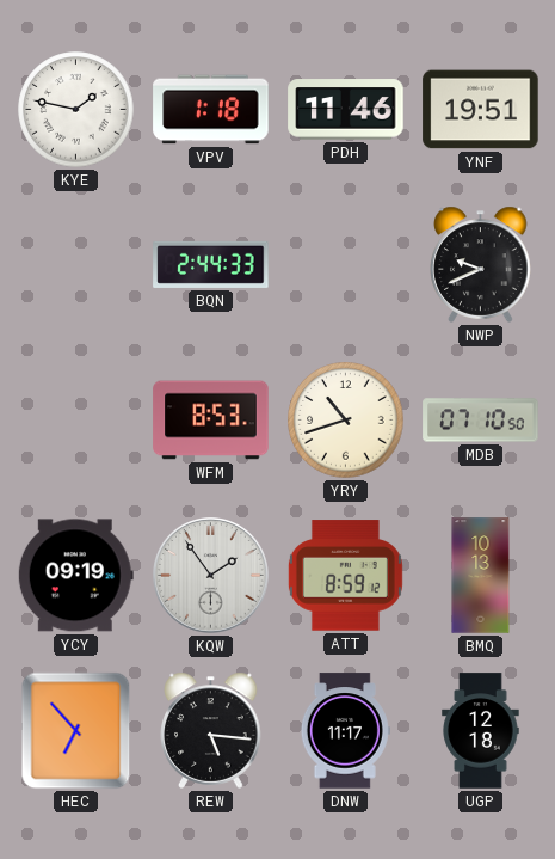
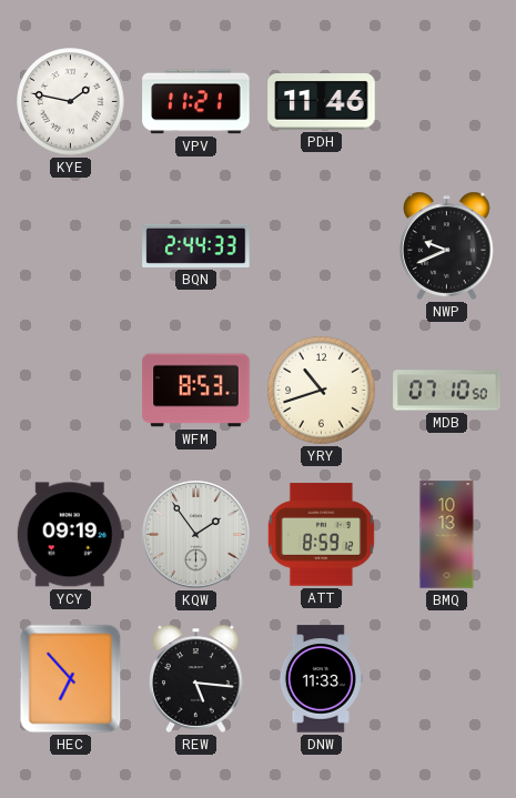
VPV: 1:18 -> 11:21
YNF: 19:51 -> none
DNW: 11:17 -> 11:33
UGP: 12:18 -> none
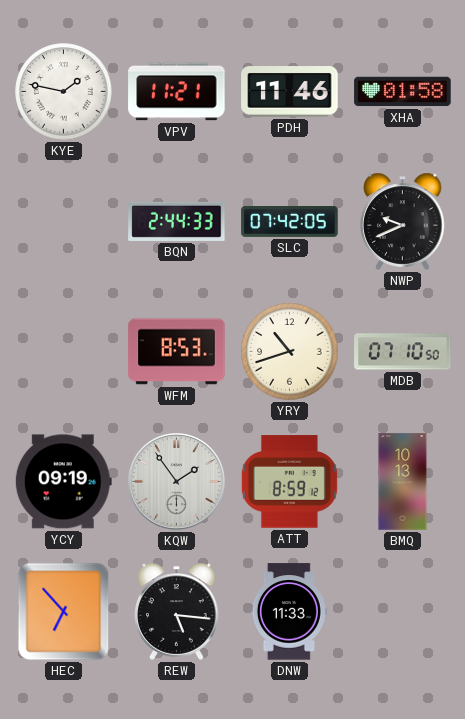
XHA: none -> 01:58
SLC: none -> 07:42
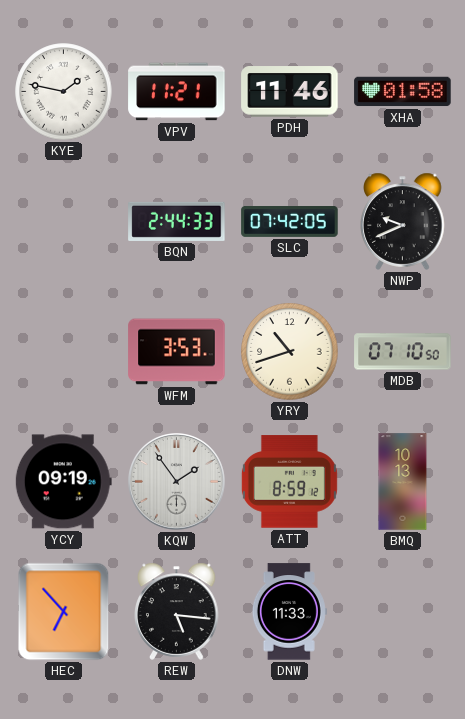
WFM: 8:53 -> 3:53
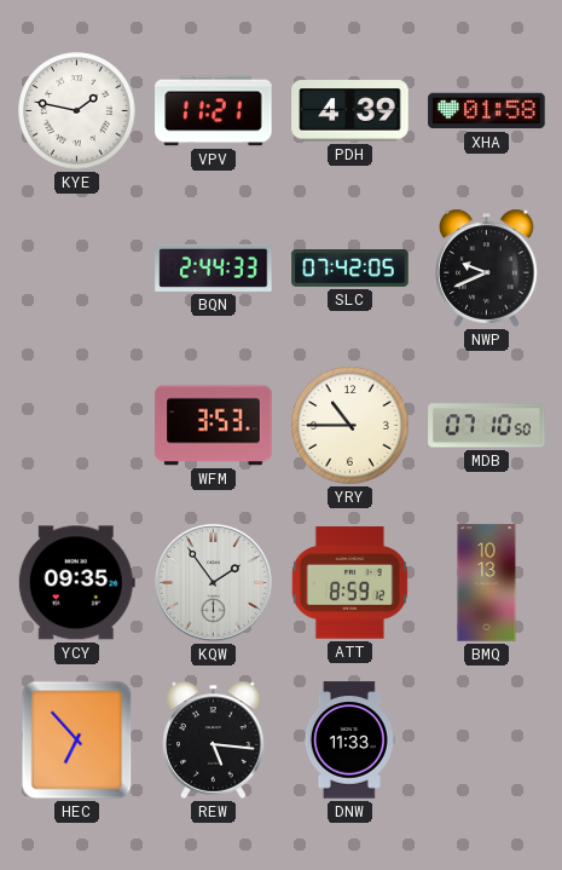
PDH: 11:46 -> 4:39
YRY: 10:42 -> 10:45
YCY: 09:19 -> 09:35
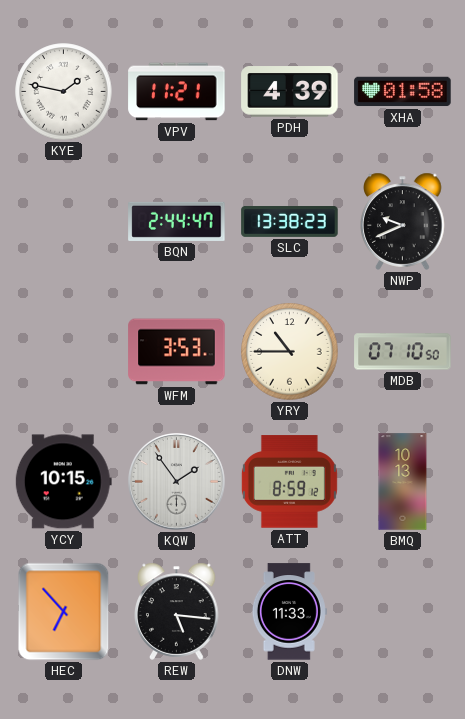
BQN: 2:44:33 -> 2:44:47
SLC: 07:42 -> 13:38
YCY: 09:35 -> 10:15
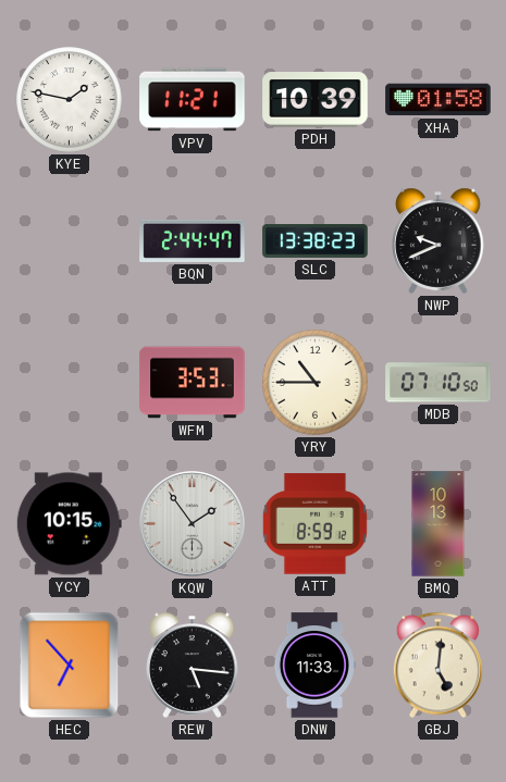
PDH: 4:39 -> 10:39
GBJ: none -> 5:01
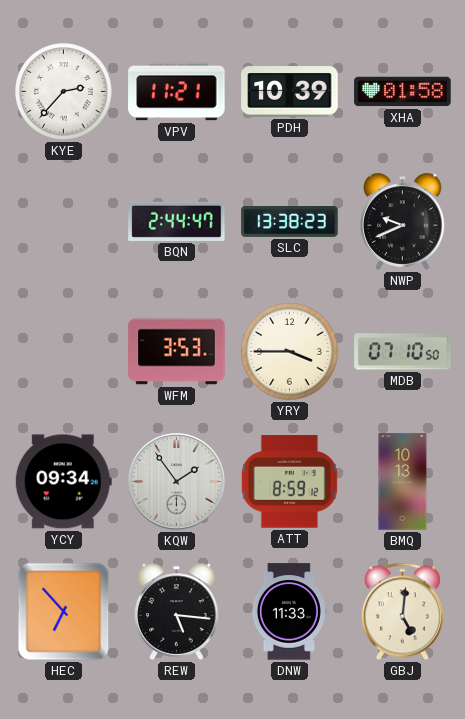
KYE: 1:47 -> 2:37
YRY: 10:45 -> 3:45
YCY: 10:15 -> 09:34
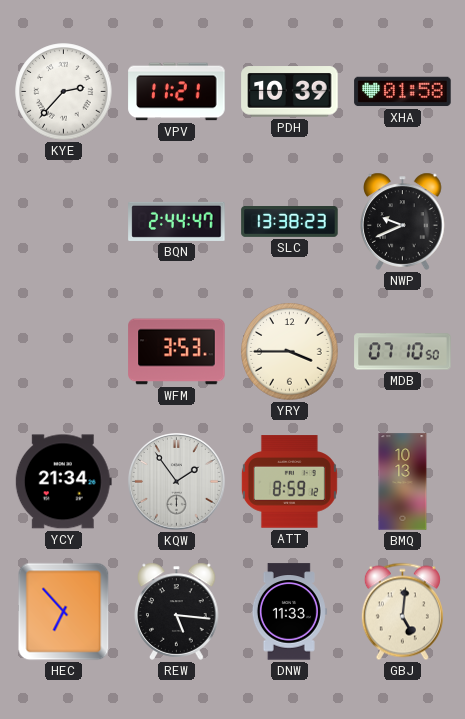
YCY: 09:34 -> 21:34
